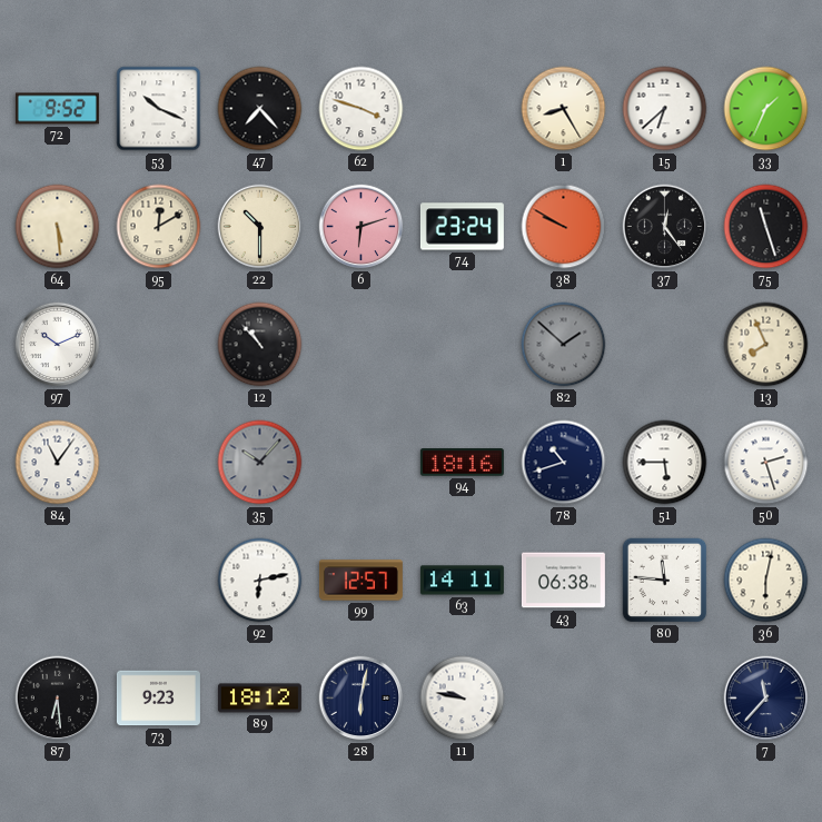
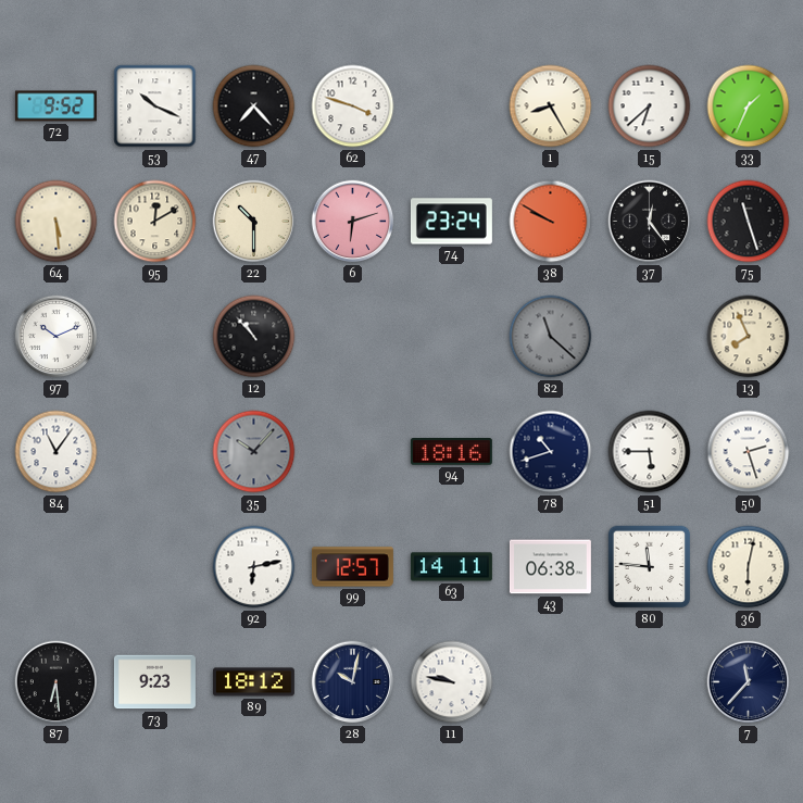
82: 1:52 -> 11:22
28: 6:02 -> 10:02
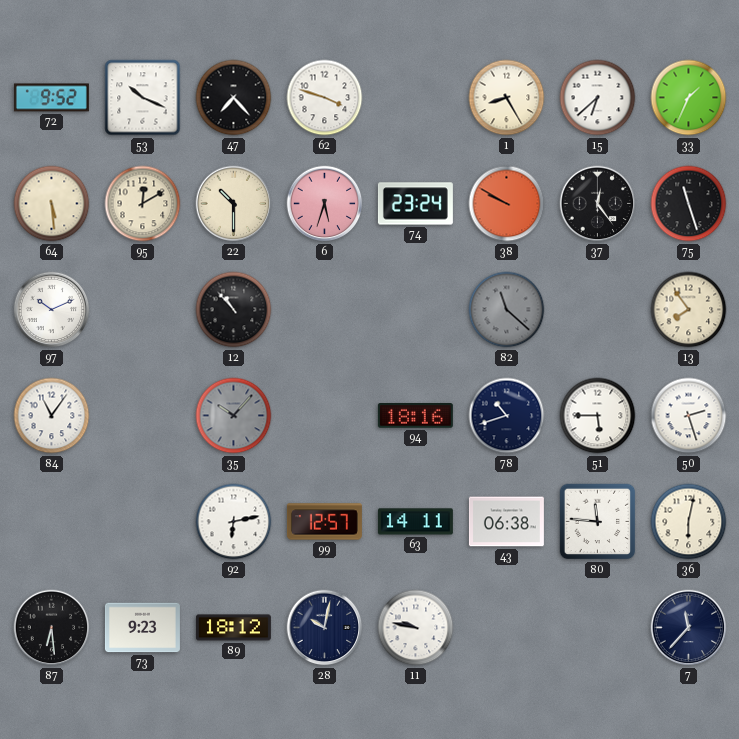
6: 6:12 -> 5:33
13: 7:56 -> 7:54
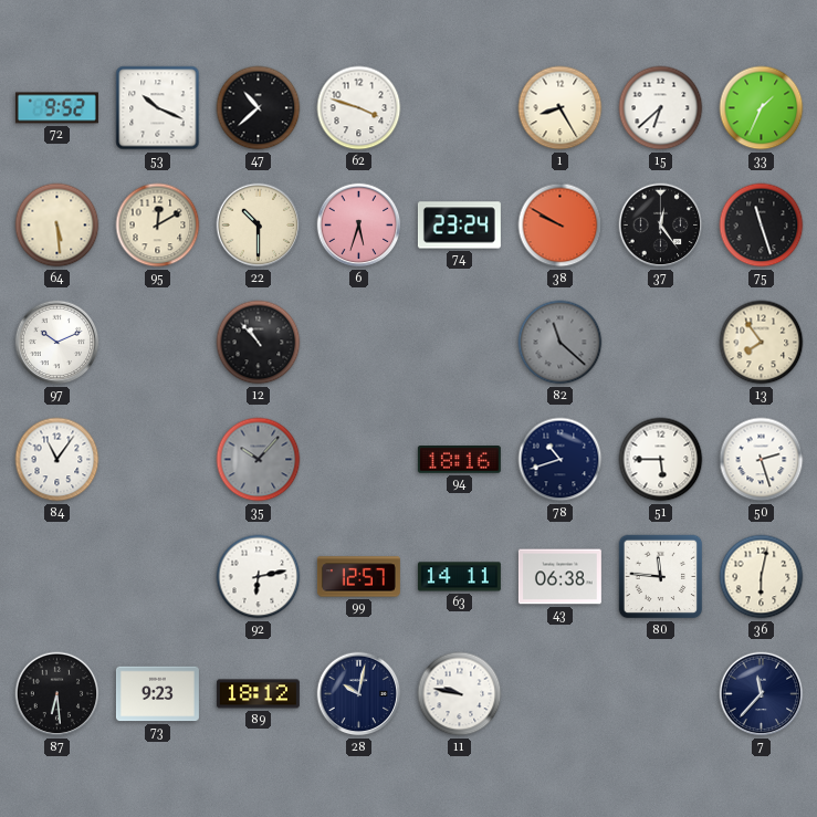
47: 7:23 -> 10:38
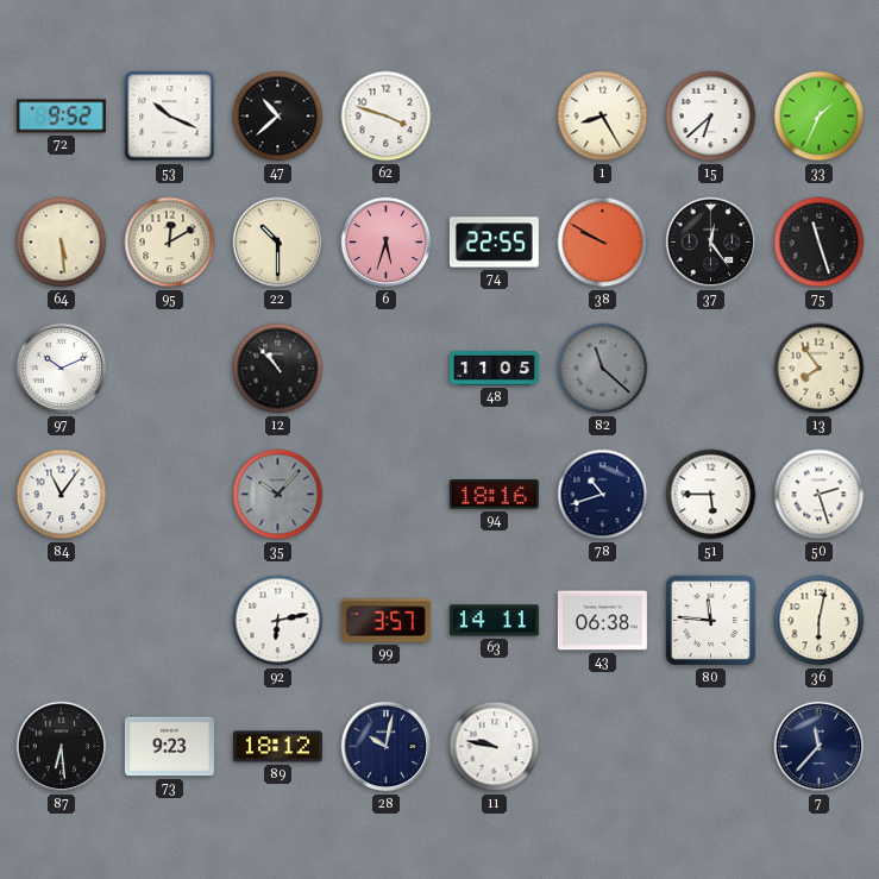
74: 23:24 -> 22:55
48: none -> 11:05
99: 12:57 -> 3:57
